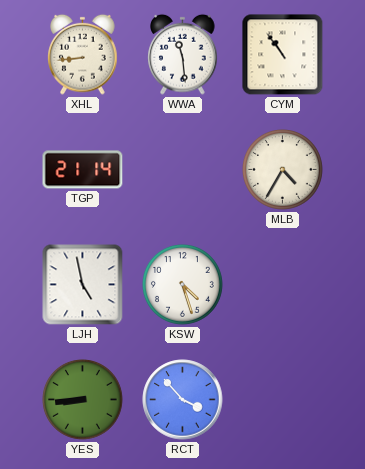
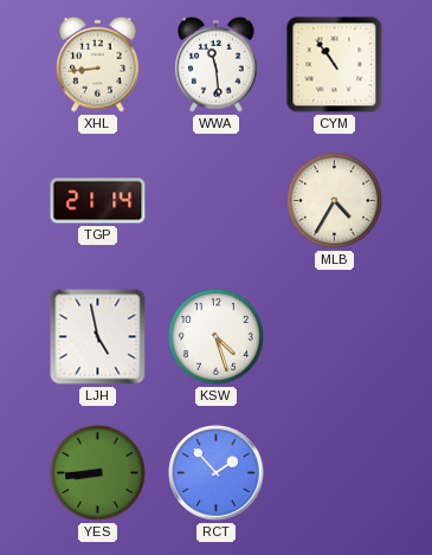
RCT: 3:53 -> 1:53
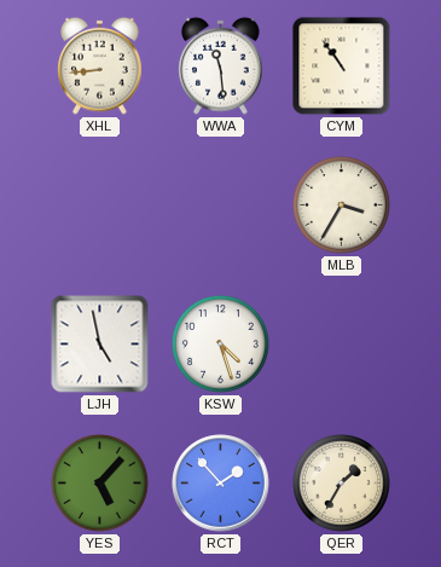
TGP: 21:14 -> none
MLB: 4:35 -> 3:35
YES: 8:44 -> 5:07
QER: none -> 1:35
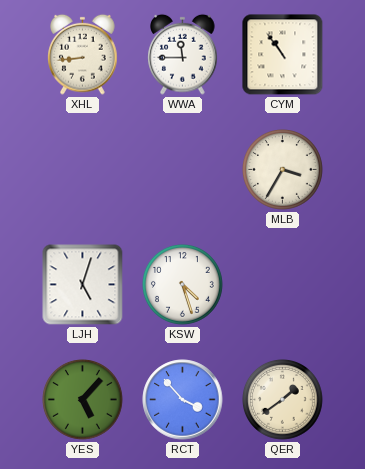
WWA: 11:29 -> 11:45
LJH: 4:58 -> 5:03
RCT: 1:53 -> 3:53
QER: 1:35 -> 1:39
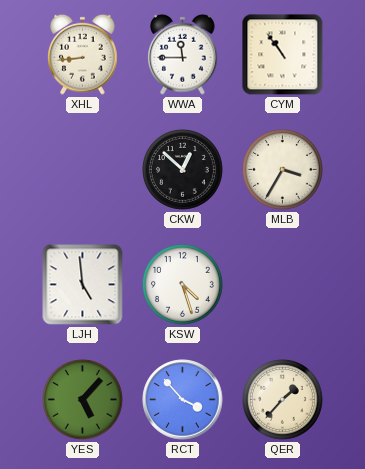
CKW: none -> 12:52
LJH: 5:03 -> 4:59
QER: 1:39 -> 1:37
